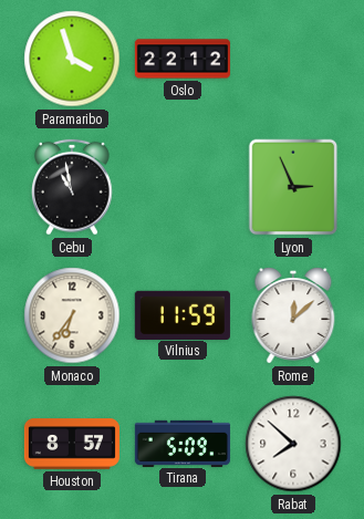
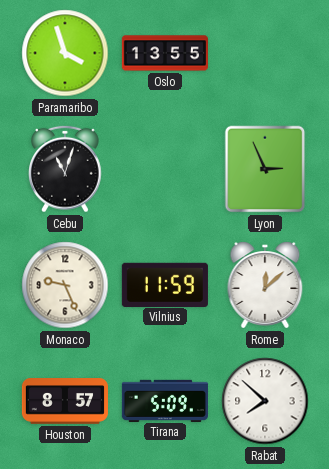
Oslo: 22:12 -> 13:55
Cebu: 10:58 -> 11:03
Monaco: 6:36 -> 9:26
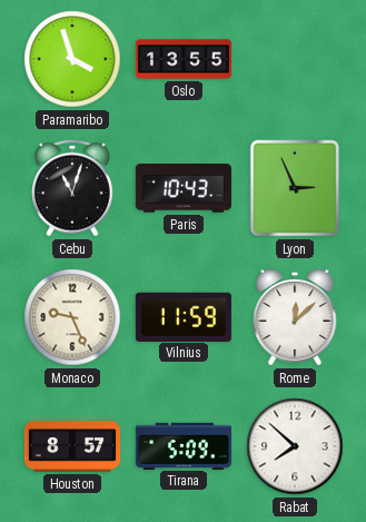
Paris: none -> 10:43
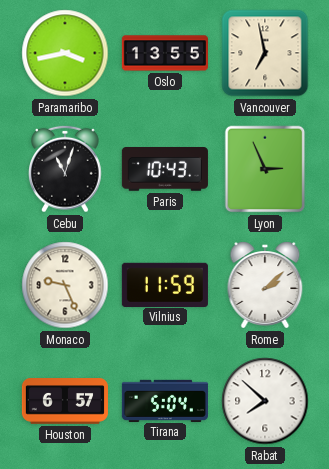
Paramaribo: 3:57 -> 3:43
Vancouver: none -> 6:58
Rome: 12:08 -> 2:08
Houston: 8:57 -> 6:57
Tirana: 5:09 -> 5:04
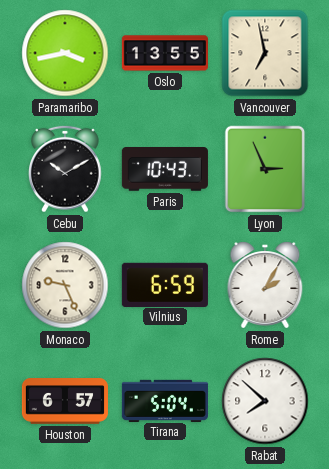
Cebu: 11:03 -> 10:10
Vilnius: 11:59 -> 6:59
Rome: 2:08 -> 2:05
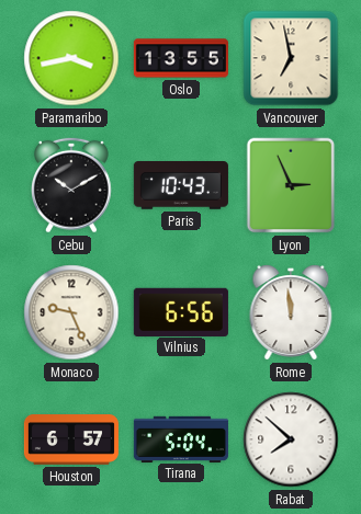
Vilnius: 6:59 -> 6:56
Rome: 2:05 -> 11:59
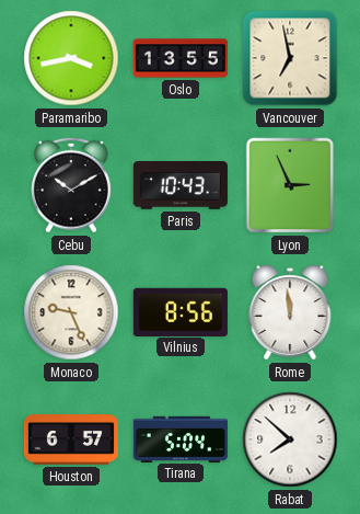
Vilnius: 6:56 -> 8:56
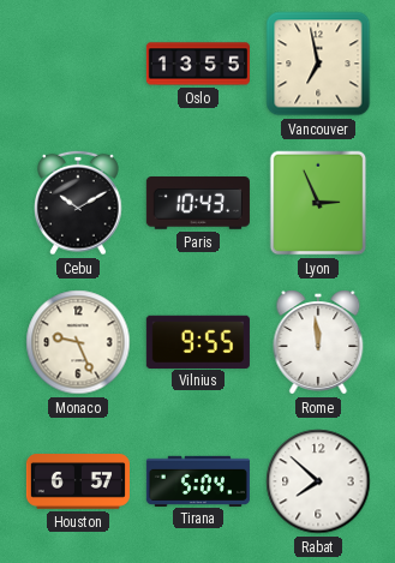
Paramaribo: 3:43 -> none
Vilnius: 8:56 -> 9:55
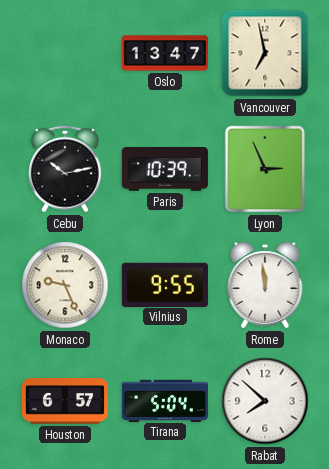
Oslo: 13:55 -> 13:47
Cebu: 10:10 -> 10:13
Paris: 10:43 -> 10:39
